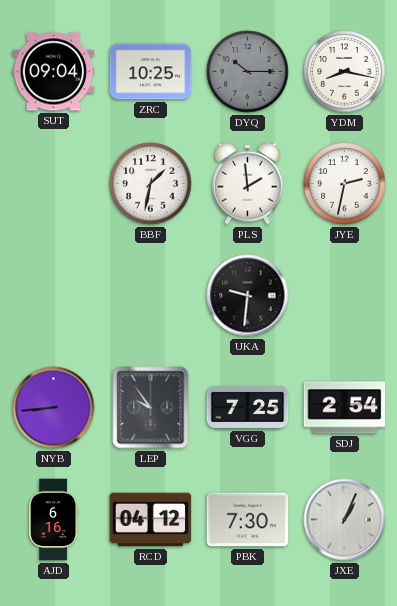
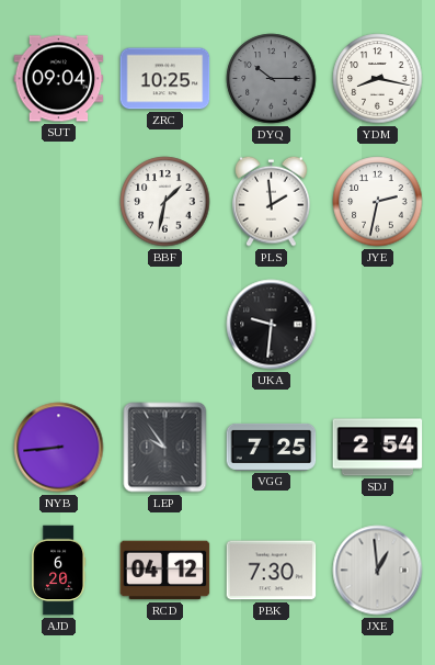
AJD: 6:16 -> 6:20
JXE: 1:04 -> 12:59
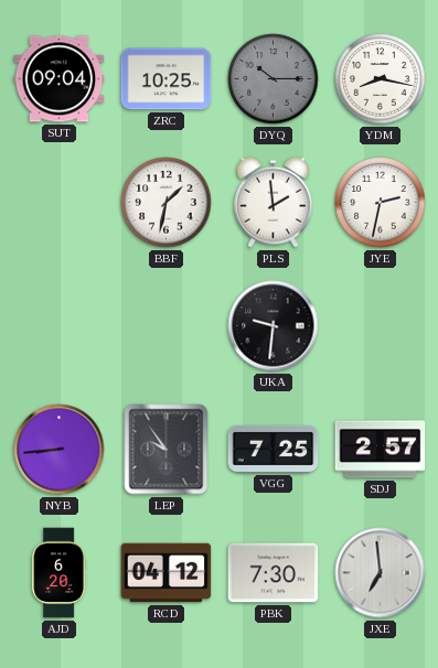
SDJ: 2:54 -> 2:57
JXE: 12:59 -> 6:59
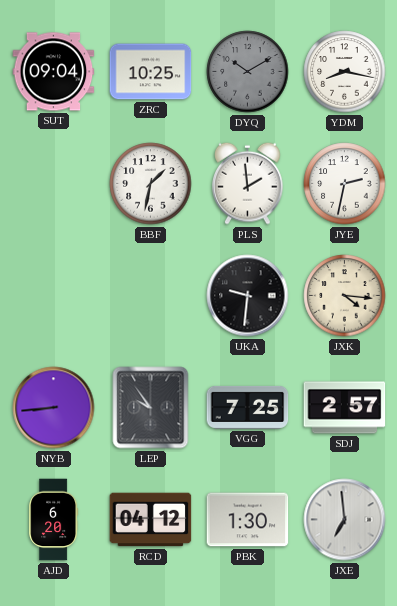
DYQ: 10:15 -> 10:10
JXK: none -> 4:16
PBK: 7:30 -> 1:30
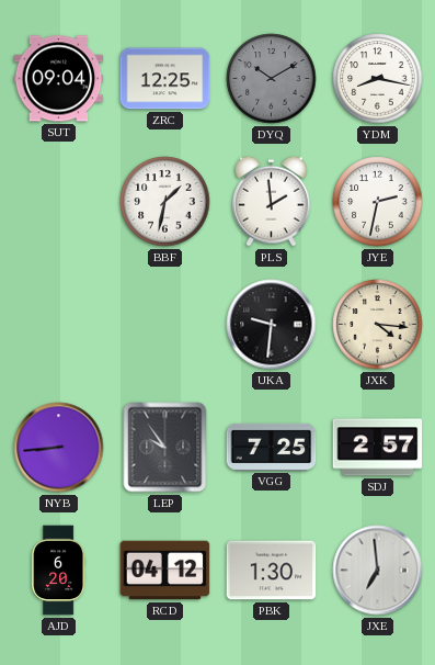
ZRC: 10:25 -> 12:25
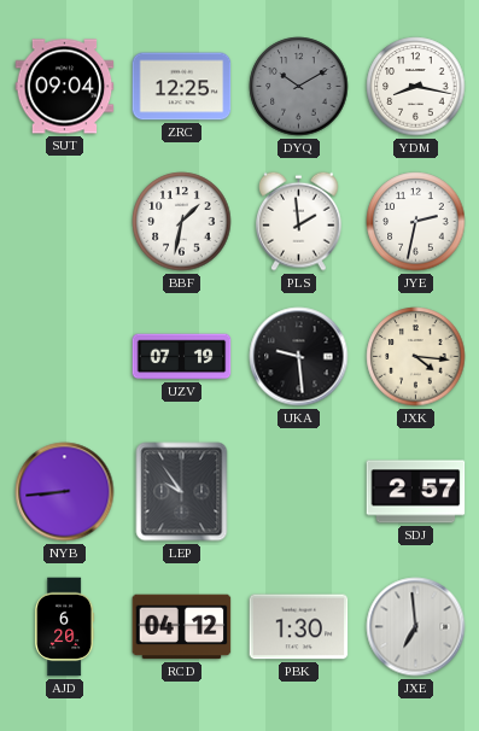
UZV: none -> 07:19
UKA: 9:31 -> 9:29
VGG: 7:25 -> none
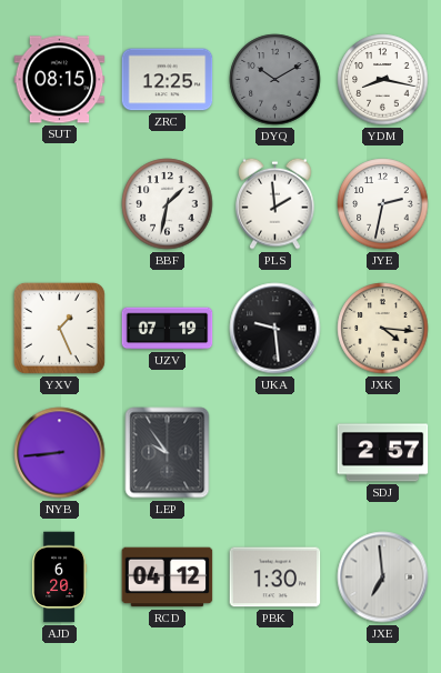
SUT: 09:04 -> 08:15
YXV: none -> 1:26
